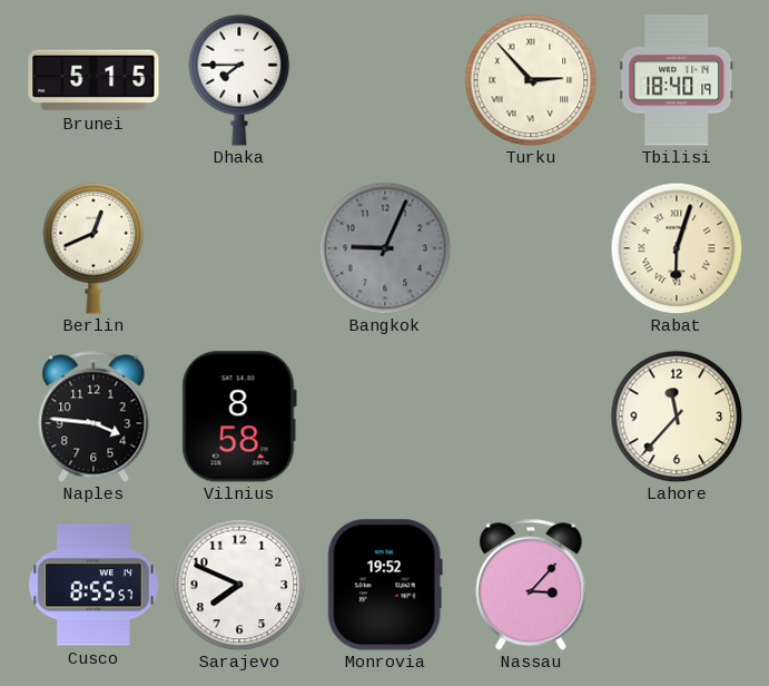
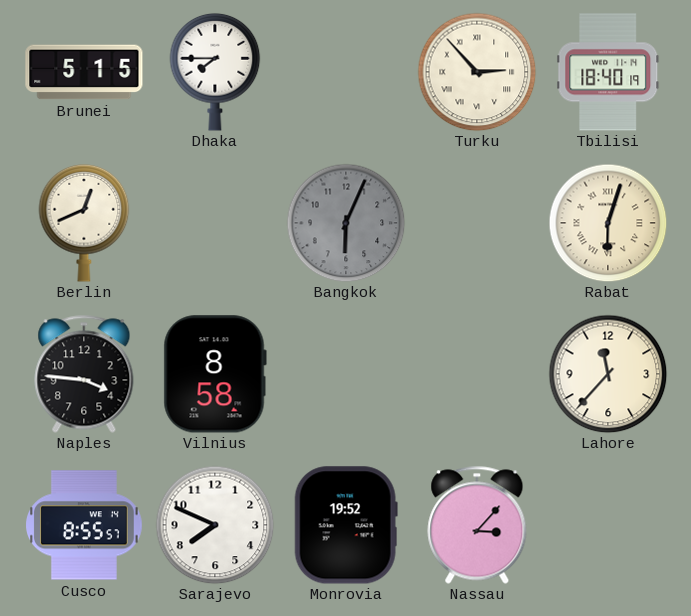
Bangkok: 9:04 -> 6:04
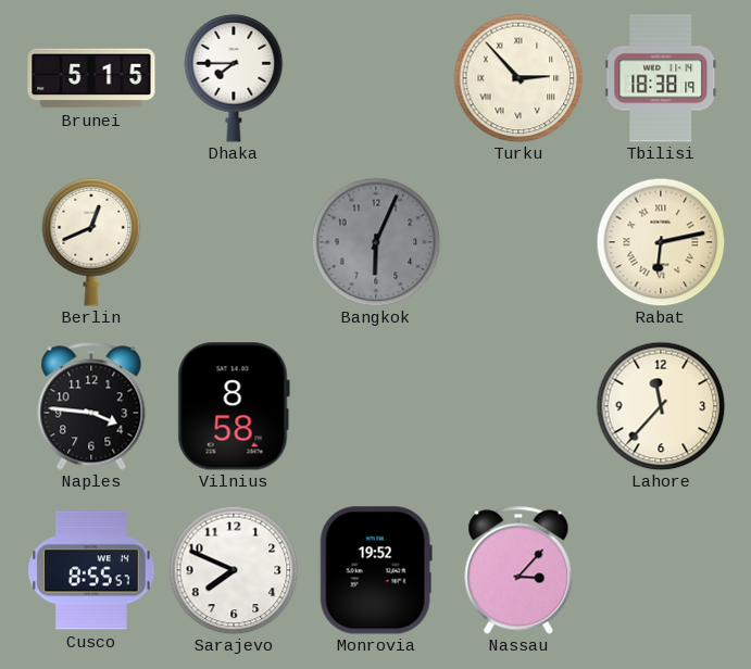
Tbilisi: 18:40 -> 18:38
Rabat: 6:03 -> 6:13
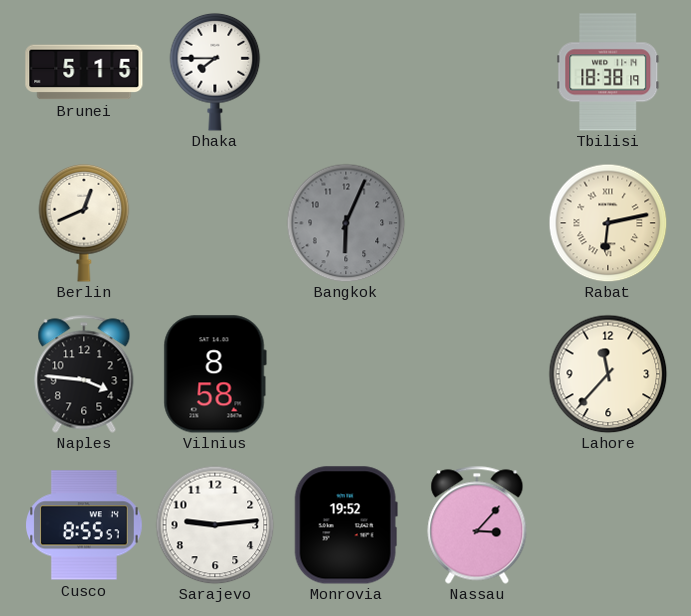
Turku: 2:53 -> none
Sarajevo: 7:49 -> 9:14
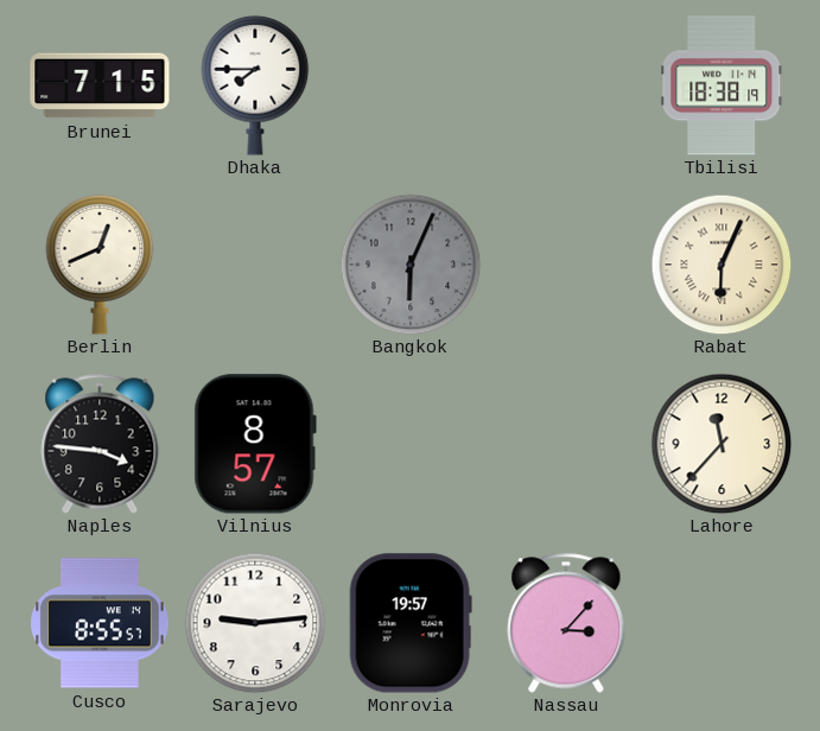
Brunei: 5:15 -> 7:15
Rabat: 6:13 -> 6:04
Vilnius: 8:58 -> 8:57
Monrovia: 19:52 -> 19:57
